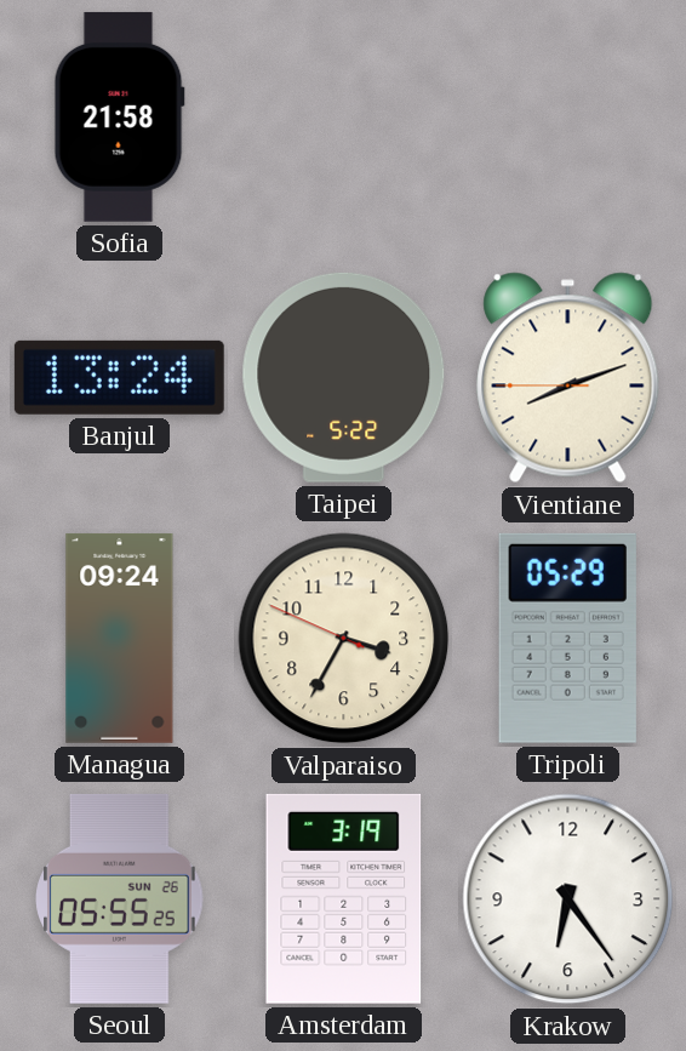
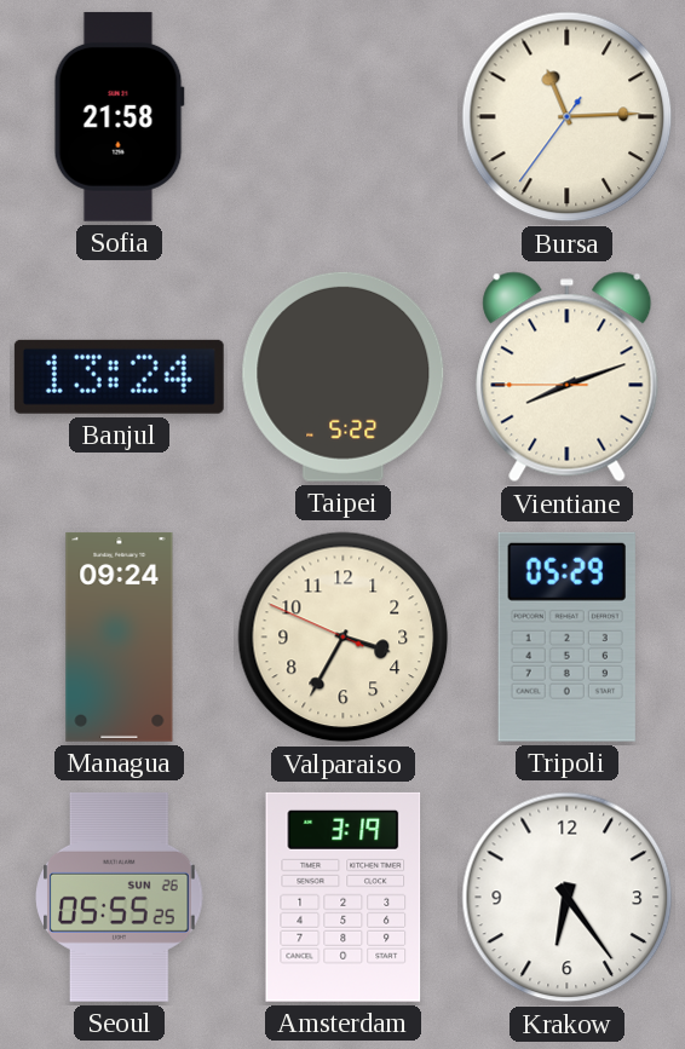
Bursa: none -> 11:14
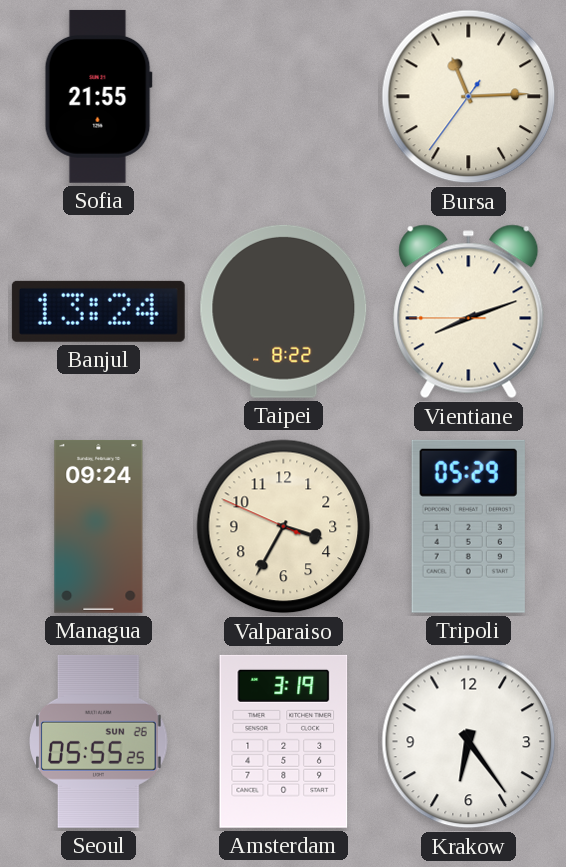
Sofia: 21:58 -> 21:55
Taipei: 5:22 -> 8:22
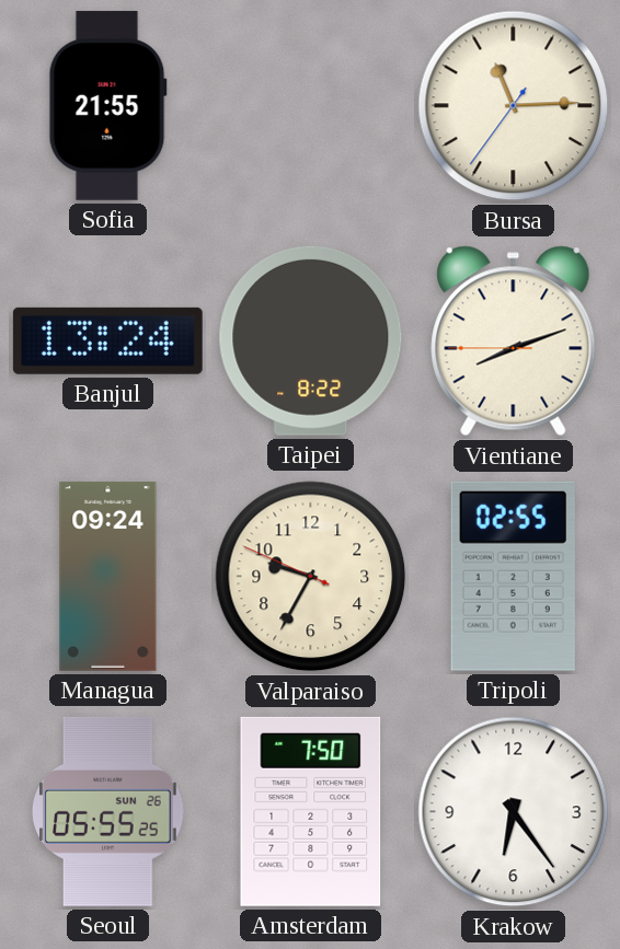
Valparaiso: 3:34 -> 9:34
Tripoli: 05:29 -> 02:55
Amsterdam: 3:19 -> 7:50
